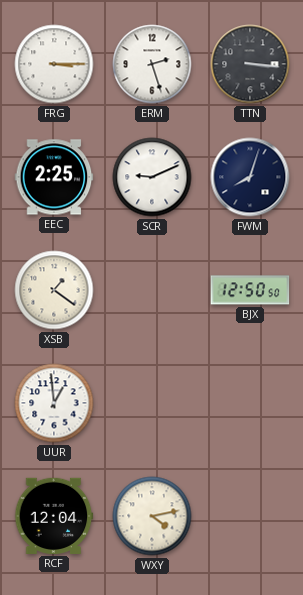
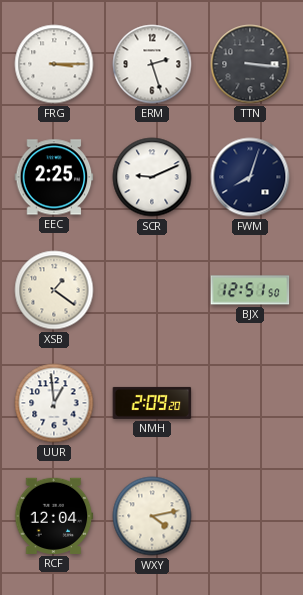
BJX: 12:50 -> 12:51
NMH: none -> 2:09
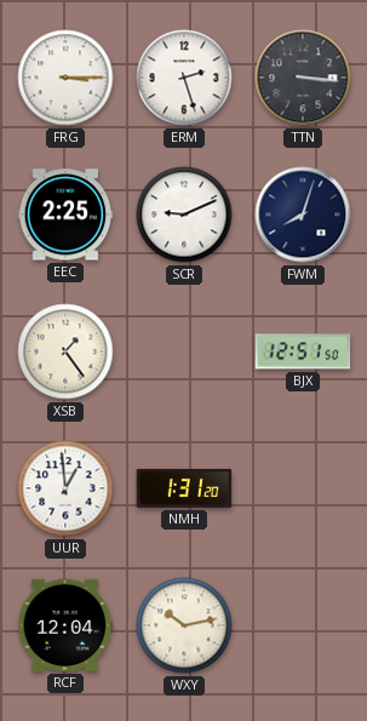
XSB: 1:21 -> 1:24
NMH: 2:09 -> 1:31
WXY: 4:13 -> 10:13
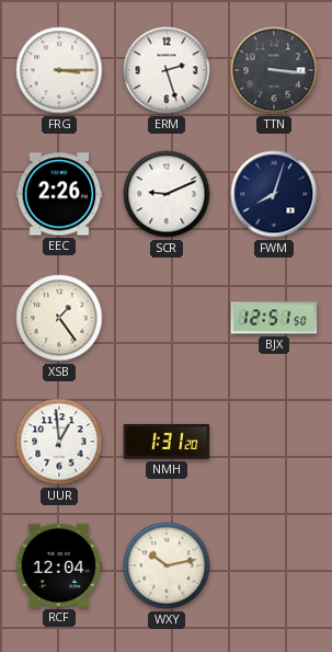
EEC: 2:25 -> 2:26
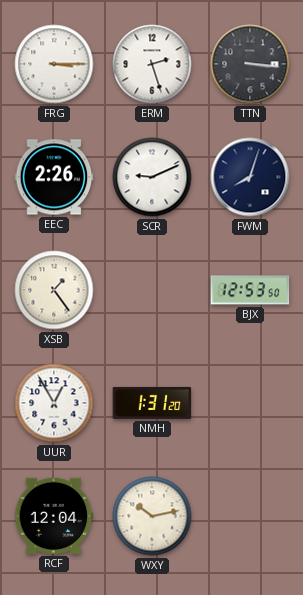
BJX: 12:51 -> 12:53
UUR: 12:59 -> 12:55
